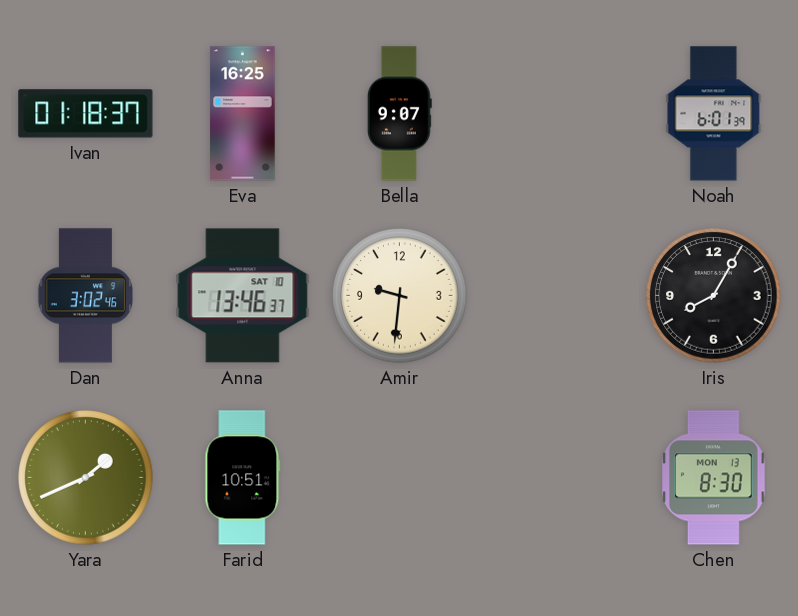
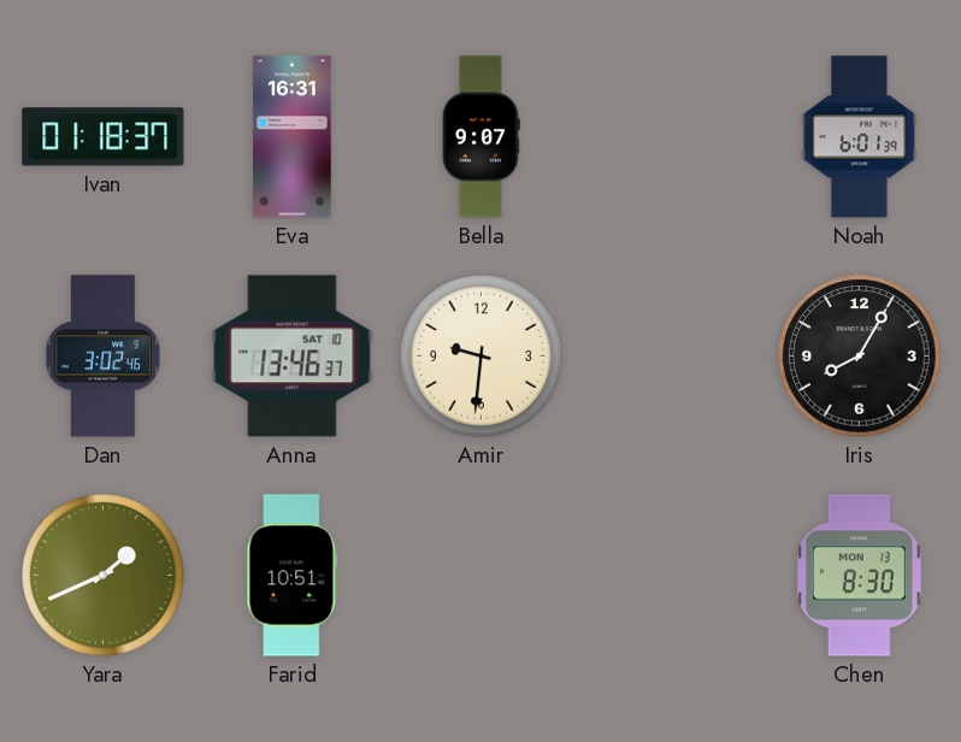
Eva: 16:25 -> 16:31
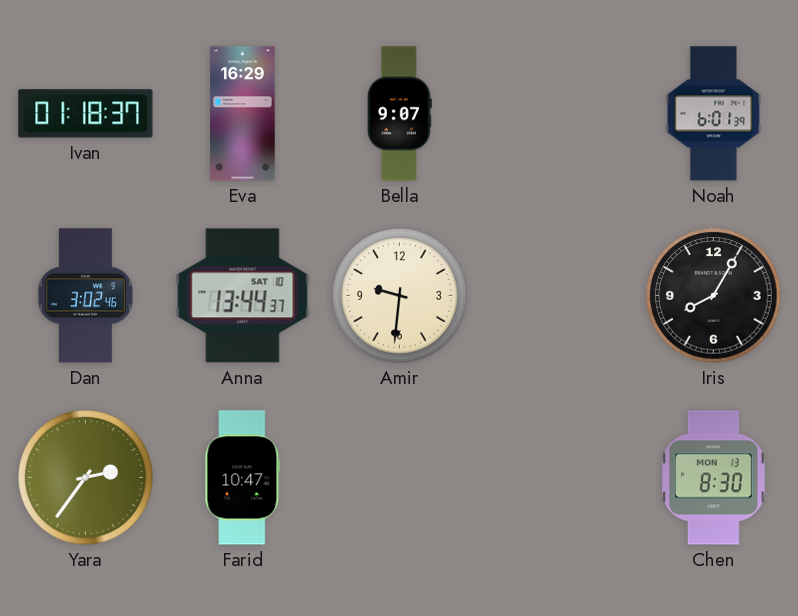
Eva: 16:31 -> 16:29
Anna: 13:46 -> 13:44
Yara: 1:41 -> 2:36
Farid: 10:51 -> 10:47
